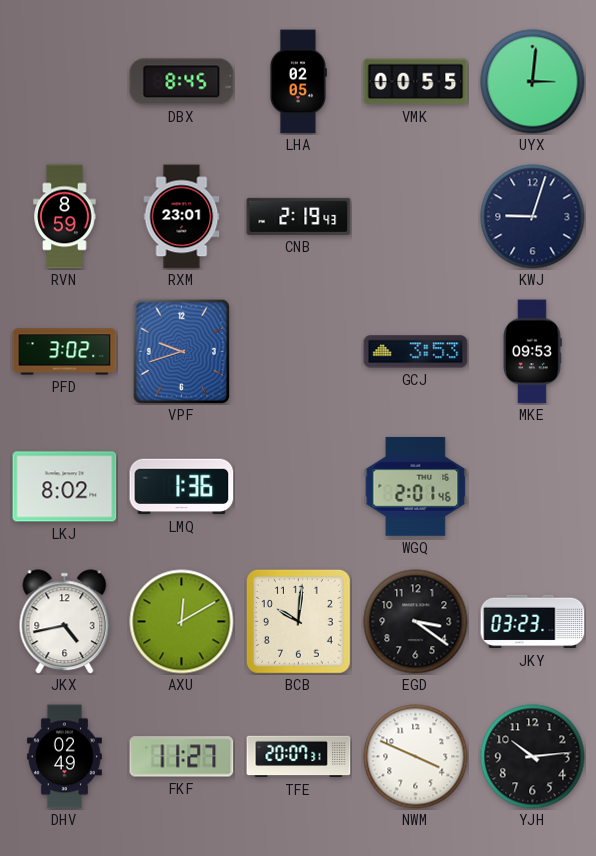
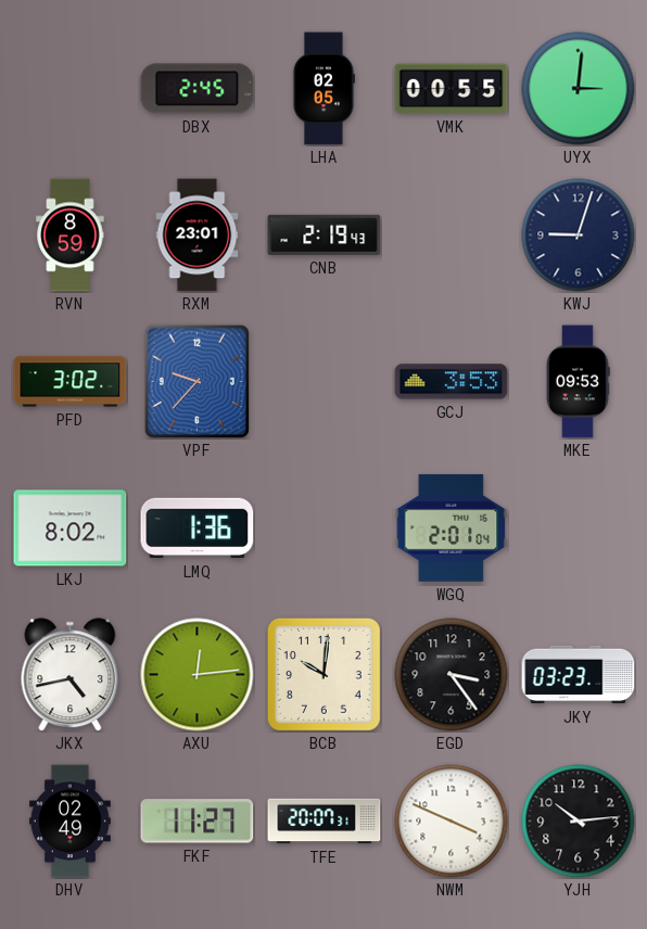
DBX: 8:45 -> 2:45
VPF: 9:42 -> 9:37
WGQ: 2:01:46 -> 2:01:04
AXU: 12:10 -> 12:14
EGD: 3:21 -> 3:24
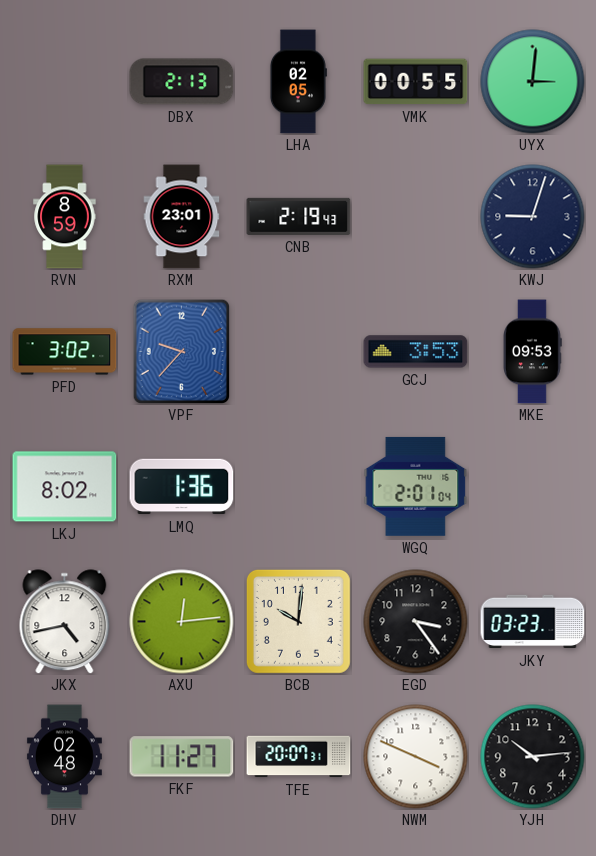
DBX: 2:45 -> 2:13
DHV: 02:49 -> 02:48
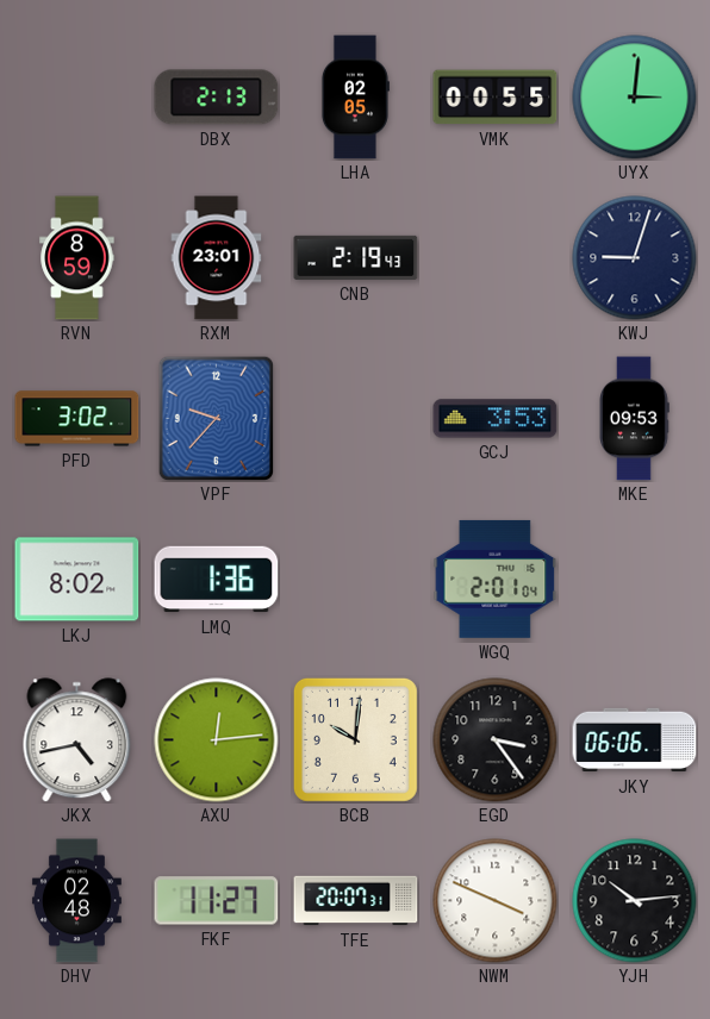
JKY: 03:23 -> 06:06
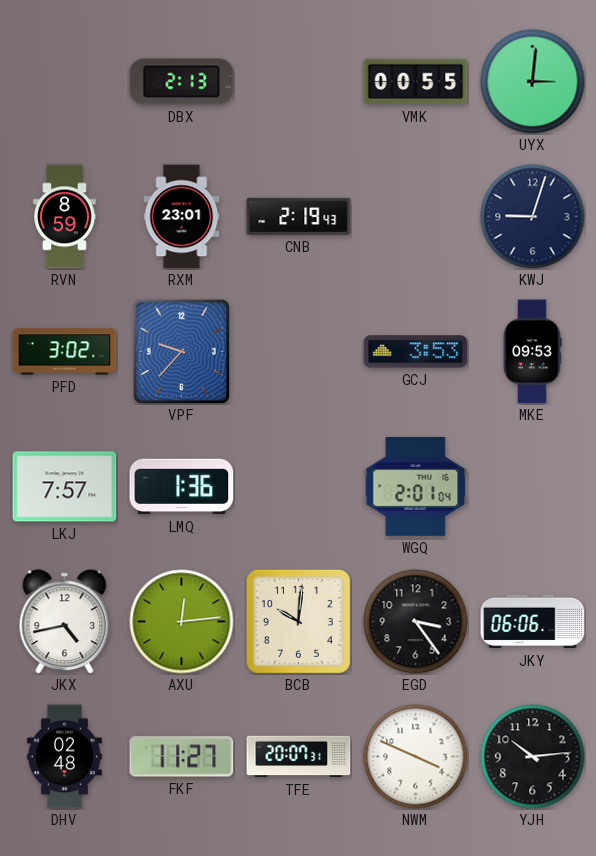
LHA: 02:05 -> none
LKJ: 8:02 -> 7:57
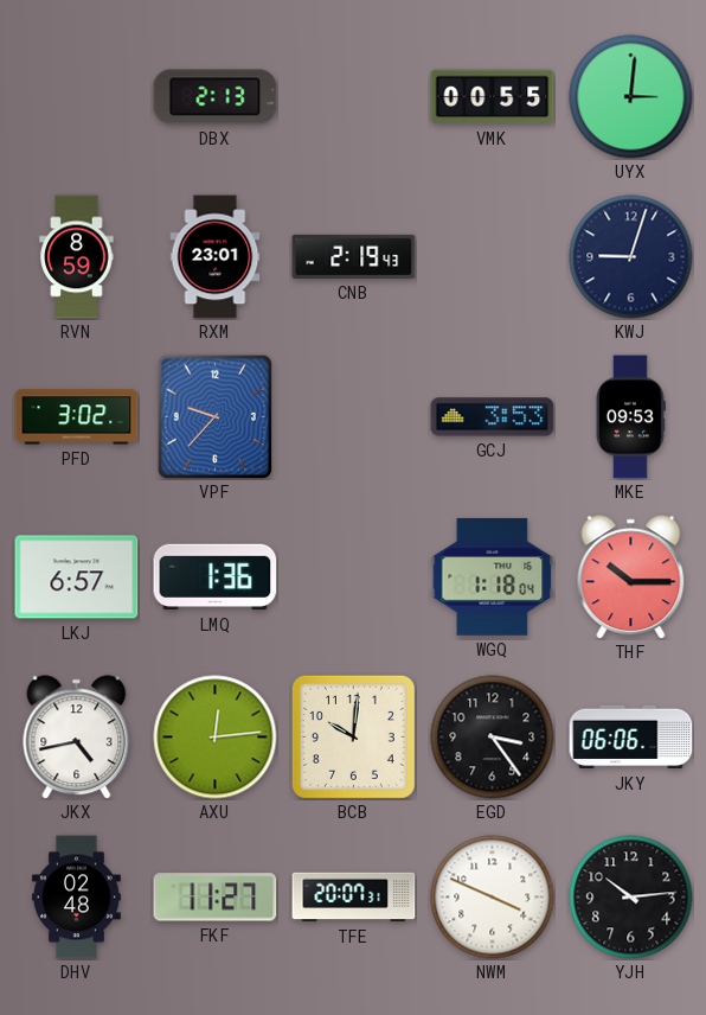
LKJ: 7:57 -> 6:57
WGQ: 2:01 -> 1:18
THF: none -> 10:15
